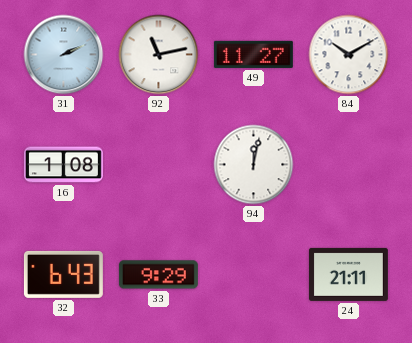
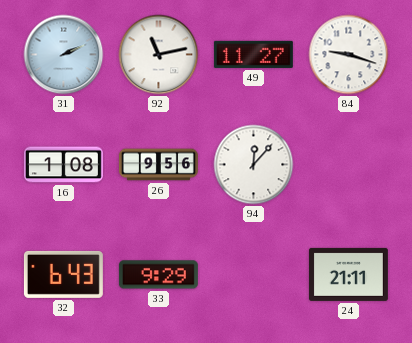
84: 10:10 -> 9:18
26: none -> 9:56
94: 12:02 -> 12:07
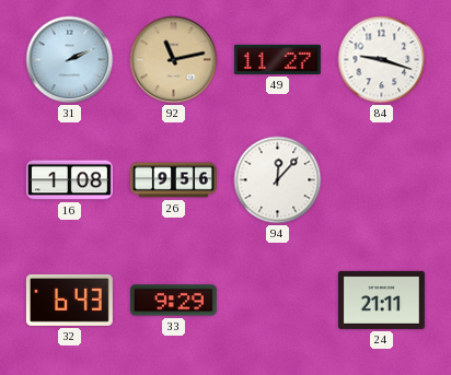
92 dial: white -> champagne
